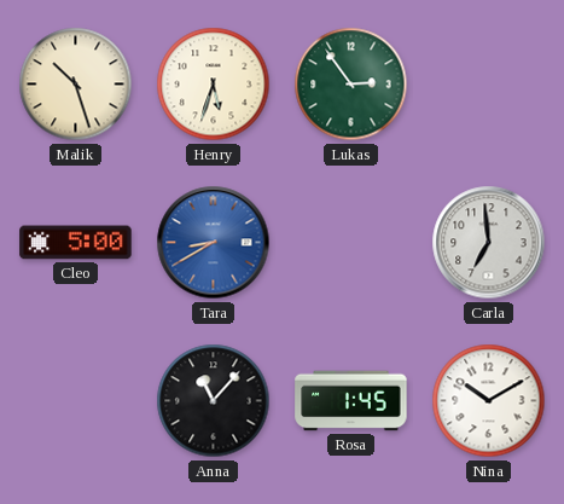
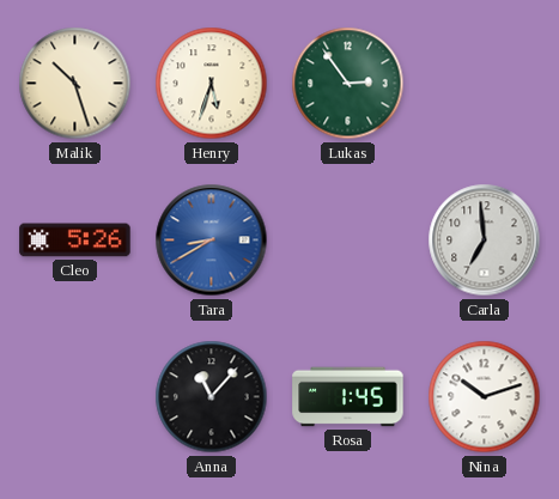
Cleo: 5:00 -> 5:26
Nina: 10:10 -> 10:12
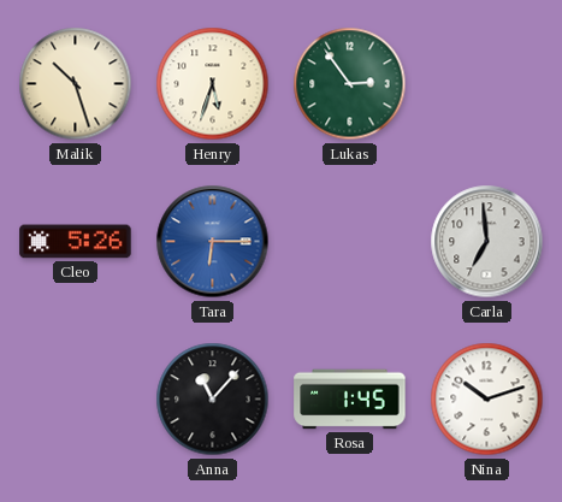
Tara: 8:40 -> 6:15
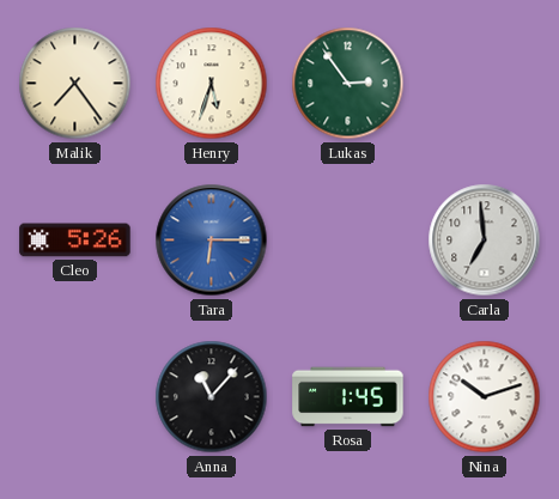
Malik: 10:27 -> 7:24
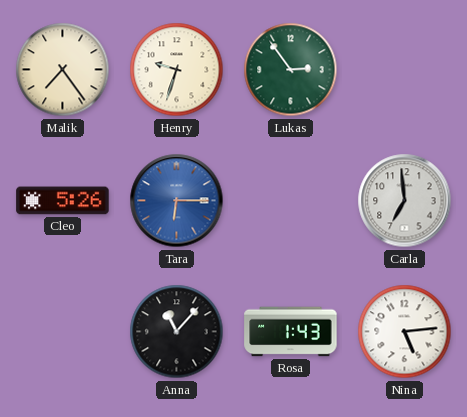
Henry: 5:33 -> 9:33
Rosa: 1:45 -> 1:43
Nina: 10:12 -> 5:14
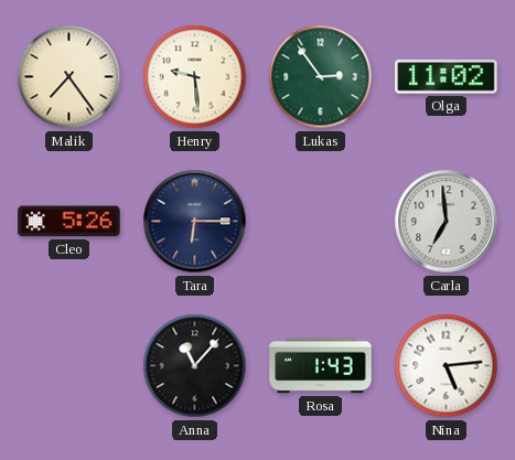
Henry: 9:33 -> 9:29
Olga: none -> 11:02
Tara dial: blue -> navy
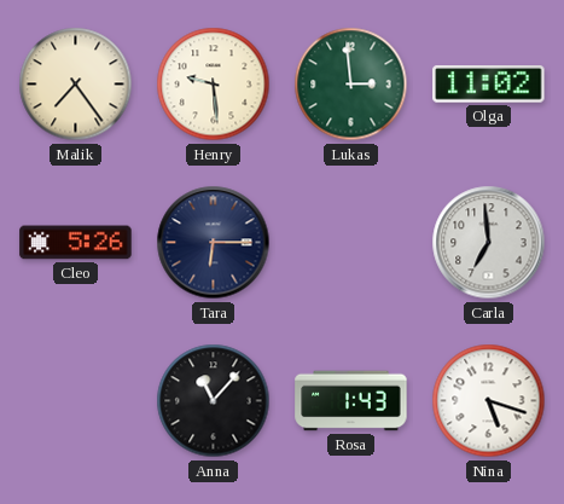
Lukas: 2:54 -> 2:59
Nina: 5:14 -> 5:18
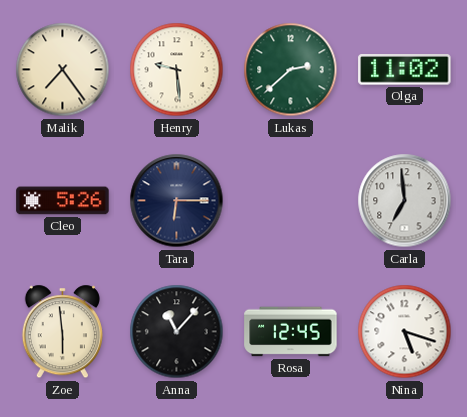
Lukas: 2:59 -> 2:38
Zoe: none -> 5:59
Rosa: 1:43 -> 12:45
